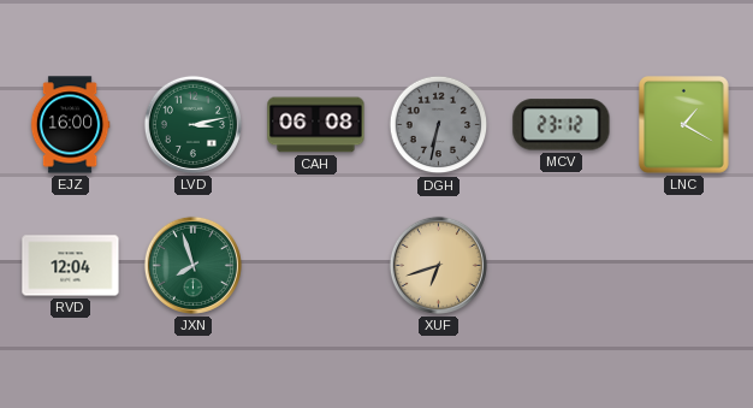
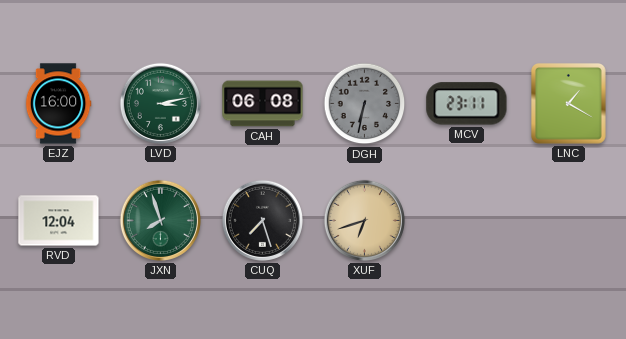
MCV: 23:12 -> 23:11
CUQ: none -> 7:27
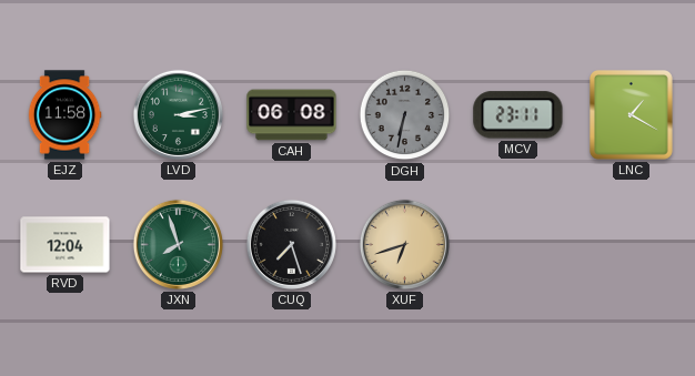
EJZ: 16:00 -> 11:58
